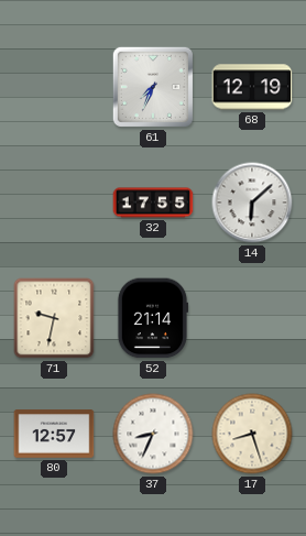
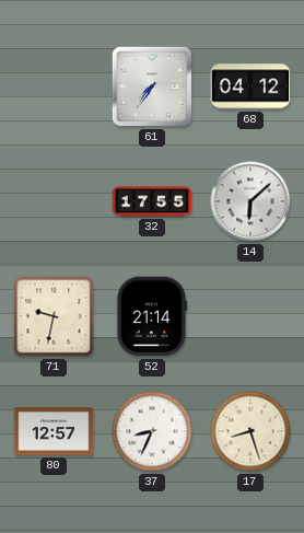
61: 7:34 -> 7:36
68: 12:19 -> 04:12
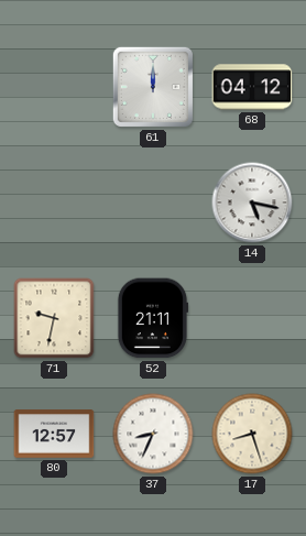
61: 7:36 -> 12:00
32: 17:55 -> none
14: 6:08 -> 5:17
52: 21:14 -> 21:11
